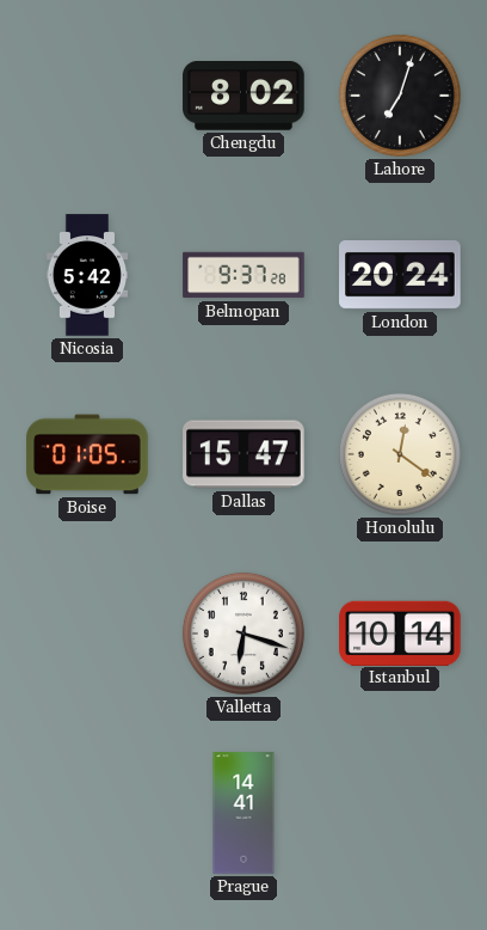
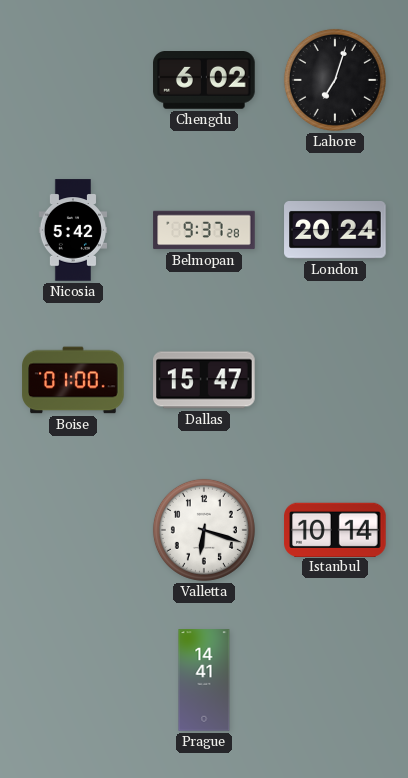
Chengdu: 8:02 -> 6:02
Boise: 01:05 -> 01:00
Honolulu: 12:21 -> none
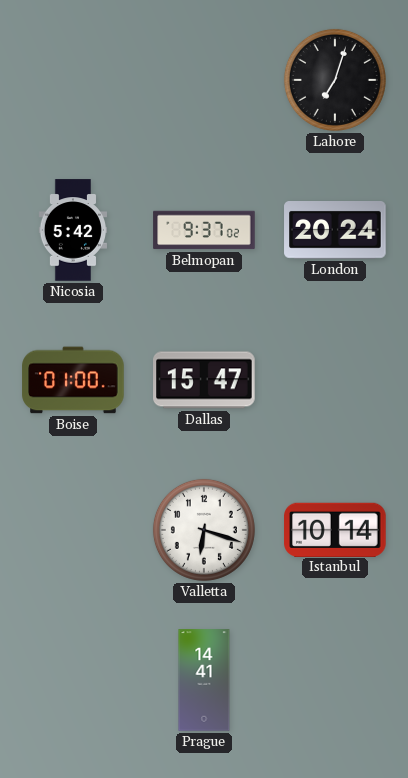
Chengdu: 6:02 -> none
Belmopan: 9:37:28 -> 9:37:02
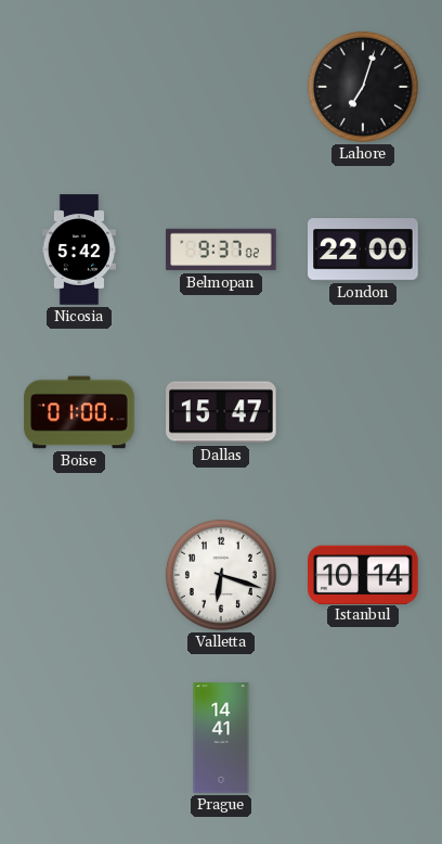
London: 20:24 -> 22:00
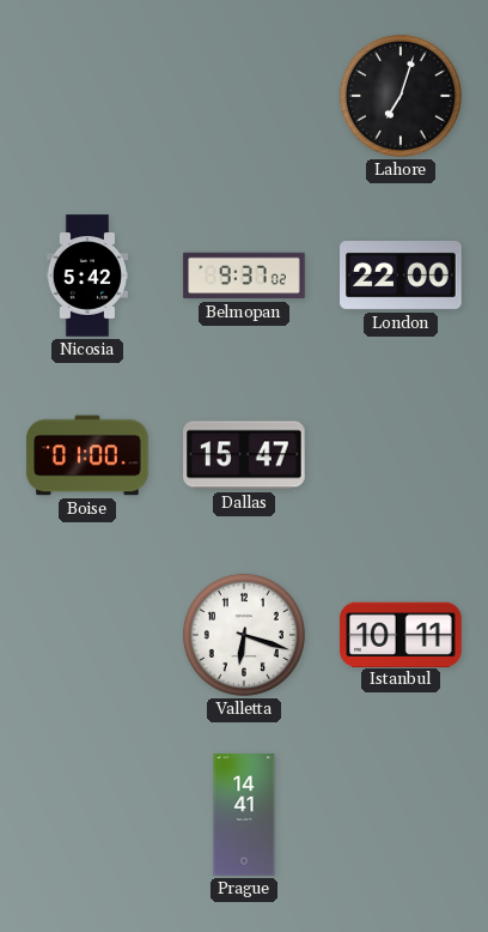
Istanbul: 10:14 -> 10:11
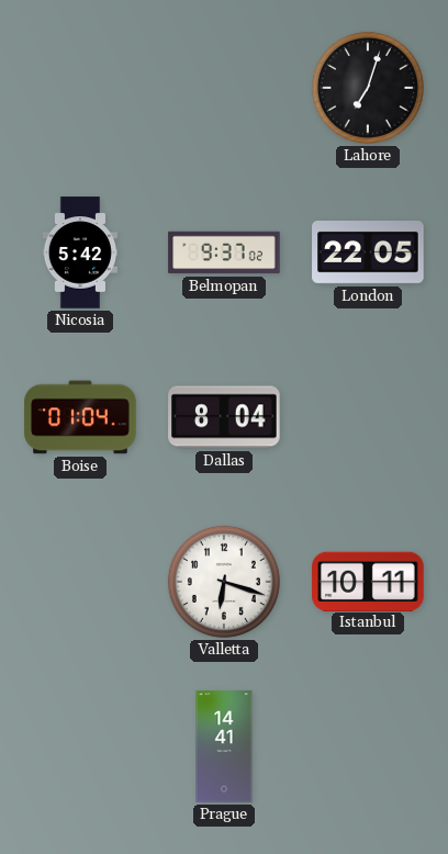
London: 22:00 -> 22:05
Boise: 01:00 -> 01:04
Dallas: 15:47 -> 8:04
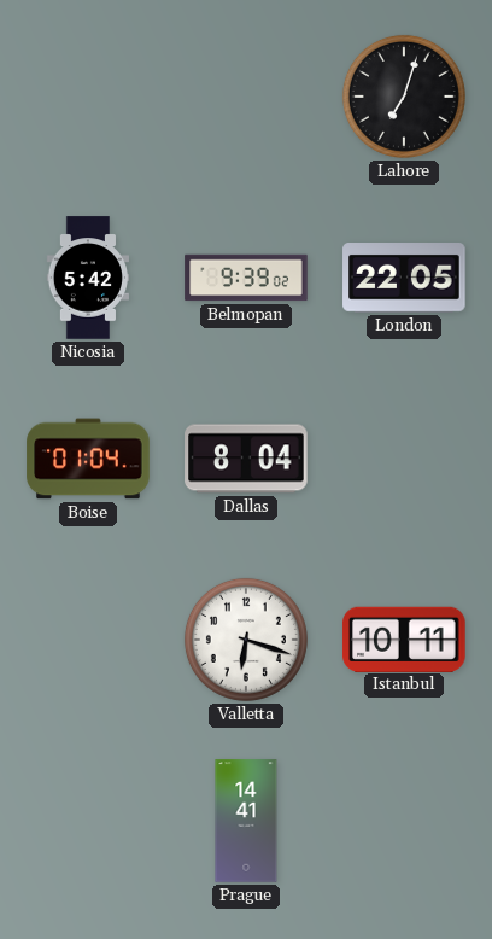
Belmopan: 9:37 -> 9:39
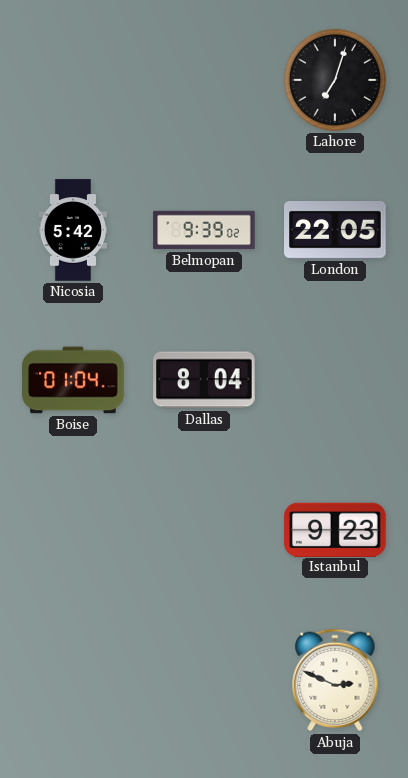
Valletta: 6:18 -> none
Istanbul: 10:11 -> 9:23
Prague: 14:41 -> none
Abuja: none -> 2:49
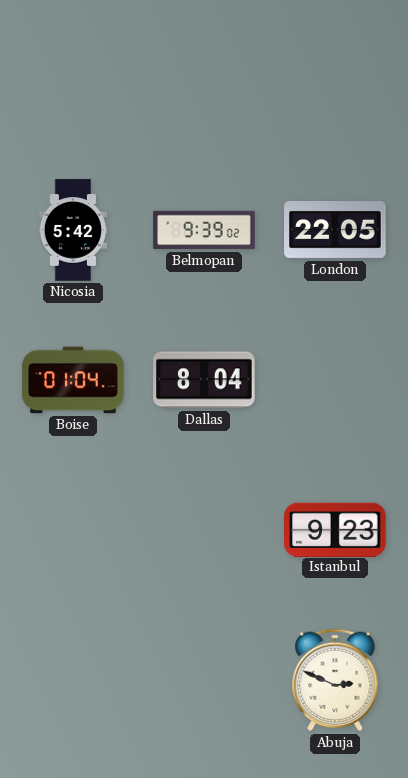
Lahore: 7:03 -> none
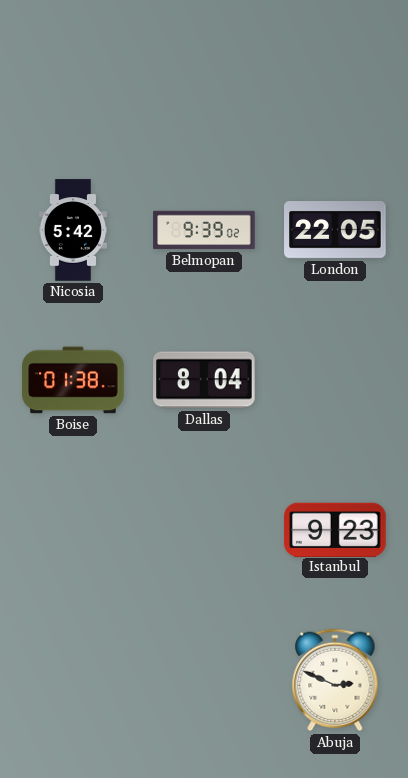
Boise: 01:04 -> 01:38
